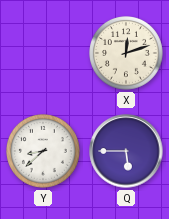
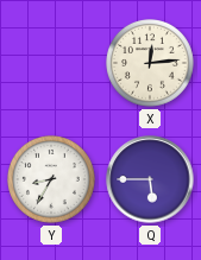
X: 12:12 -> 12:14
Y: 8:38 -> 8:35
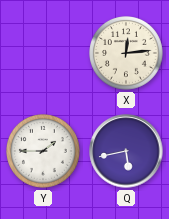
Y: 8:35 -> 1:45
Q: 5:45 -> 5:43
